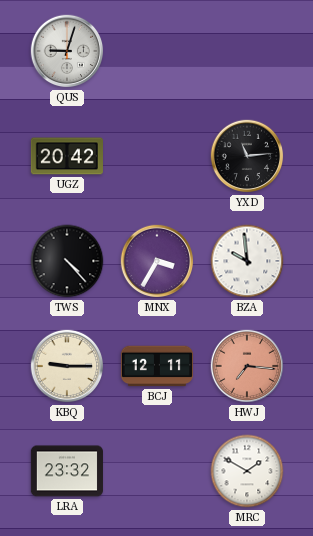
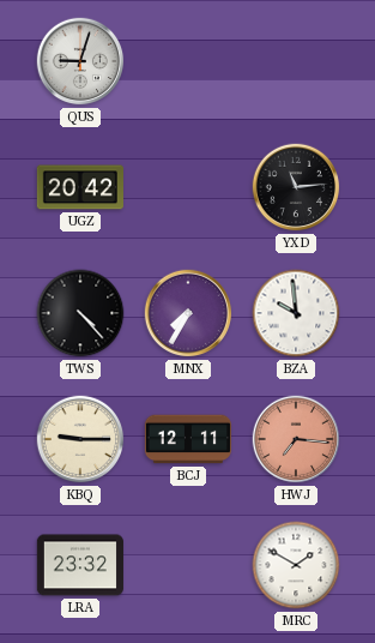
MNX: 3:35 -> 7:35
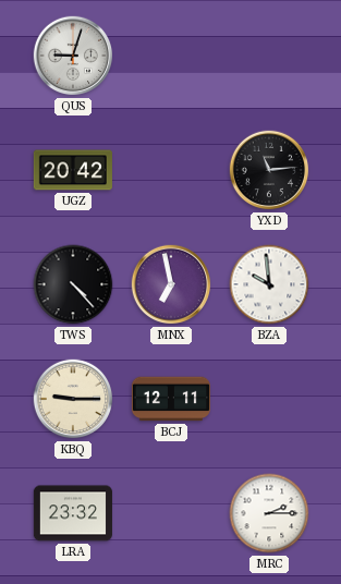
MNX: 7:35 -> 6:58
HWJ: 7:16 -> none
MRC: 1:50 -> 2:15
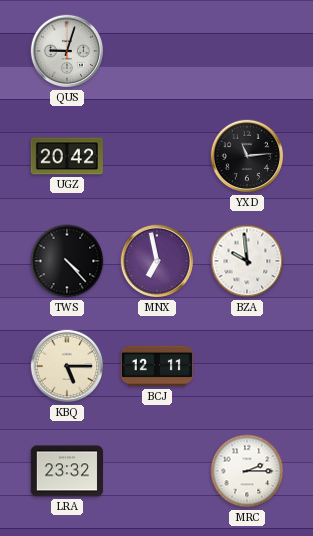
KBQ: 9:15 -> 5:15
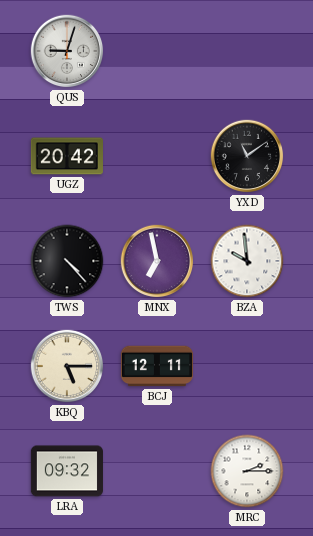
YXD: 11:14 -> 11:09
LRA: 23:32 -> 09:32
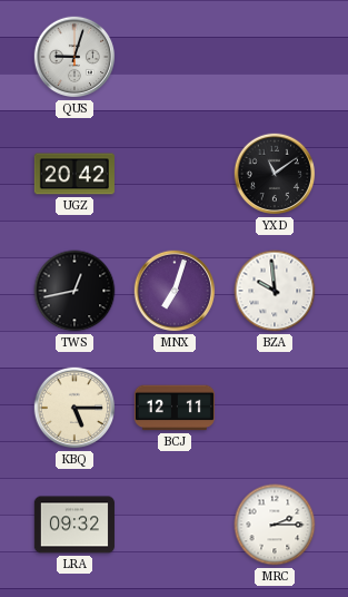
TWS: 4:23 -> 12:43
MNX: 6:58 -> 7:03
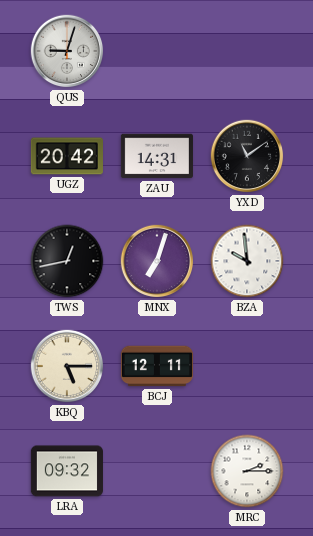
ZAU: none -> 14:31
